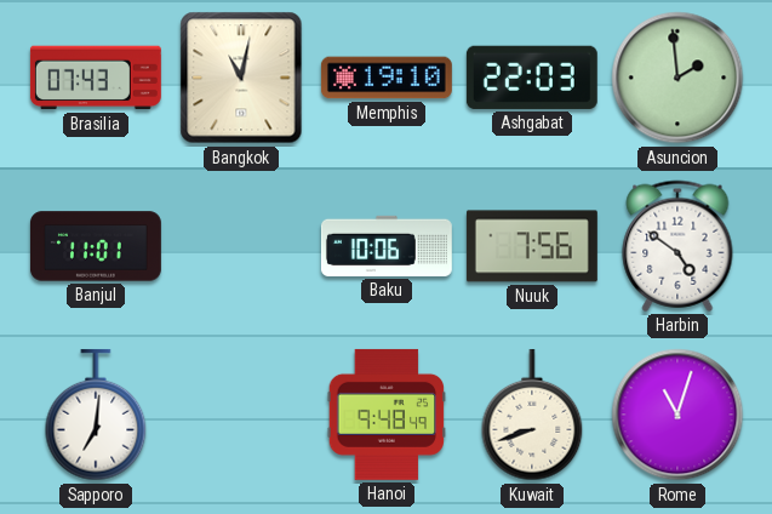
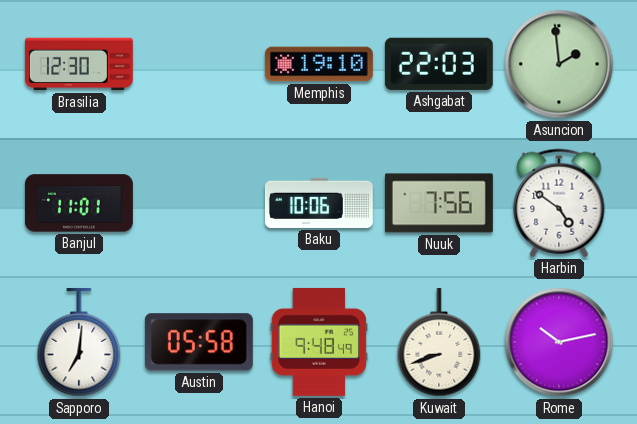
Brasilia: 07:43 -> 12:30
Bangkok: 11:02 -> none
Austin: none -> 05:58
Rome: 11:03 -> 10:13
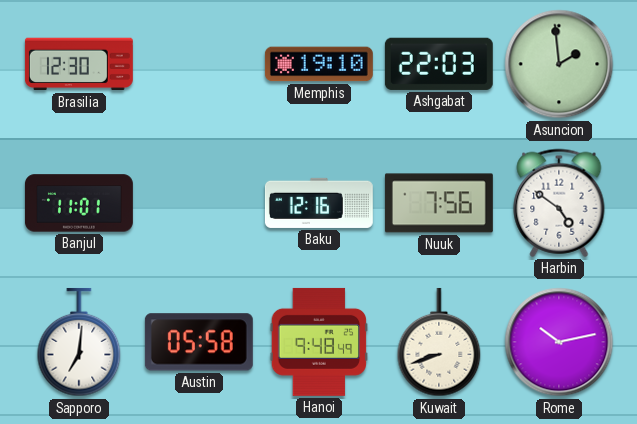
Baku: 10:06 -> 12:16
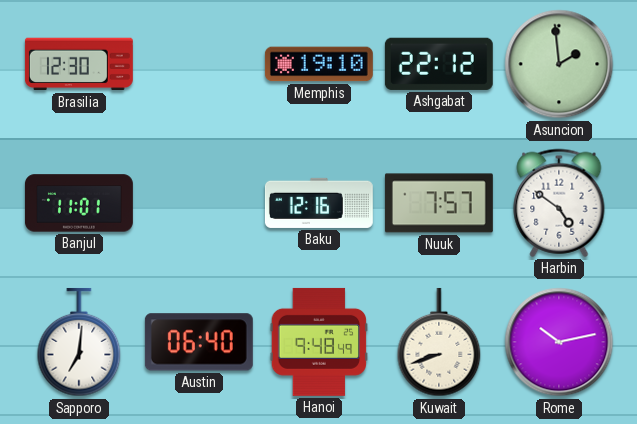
Ashgabat: 22:03 -> 22:12
Nuuk: 7:56 -> 7:57
Austin: 05:58 -> 06:40
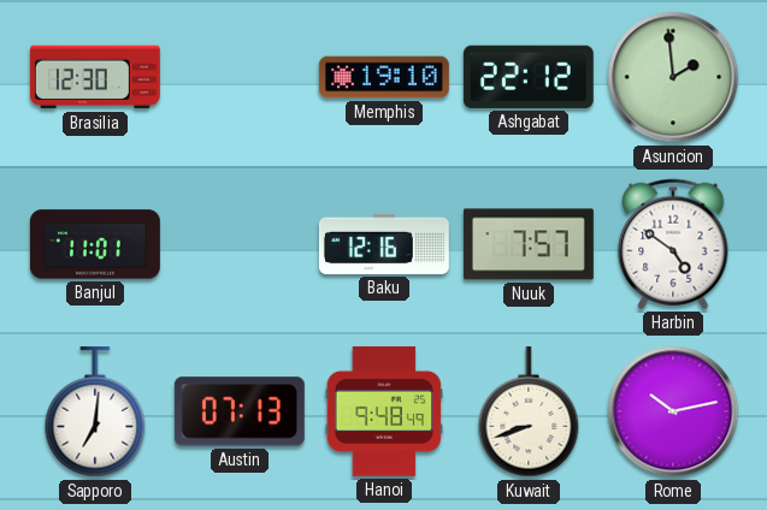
Austin: 06:40 -> 07:13
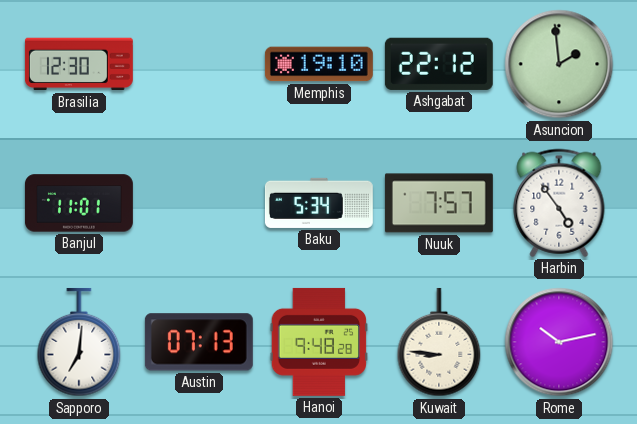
Baku: 12:16 -> 5:34
Harbin: 4:51 -> 4:54
Hanoi: 9:48:49 -> 9:48:28
Kuwait: 8:42 -> 8:46
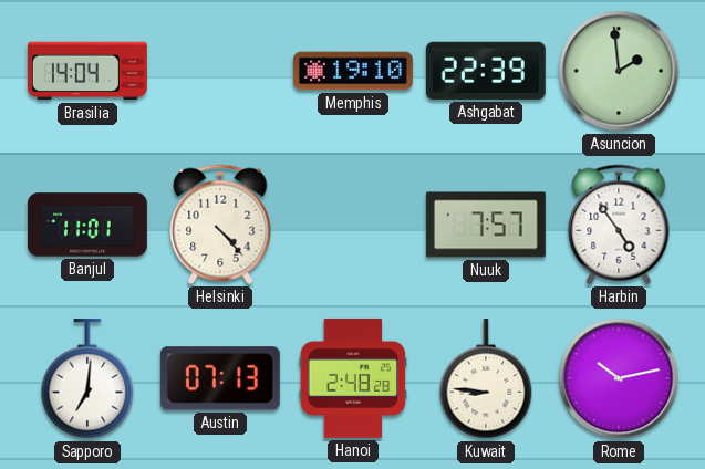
Brasilia: 12:30 -> 14:04
Ashgabat: 22:12 -> 22:39
Helsinki: none -> 4:23
Baku: 5:34 -> none
Hanoi: 9:48 -> 2:48
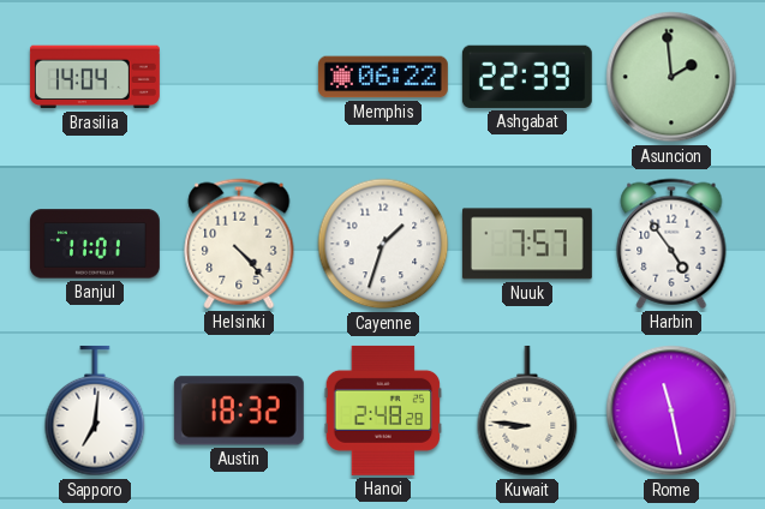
Memphis: 19:10 -> 06:22
Cayenne: none -> 1:33
Austin: 07:13 -> 18:32
Rome: 10:13 -> 11:28
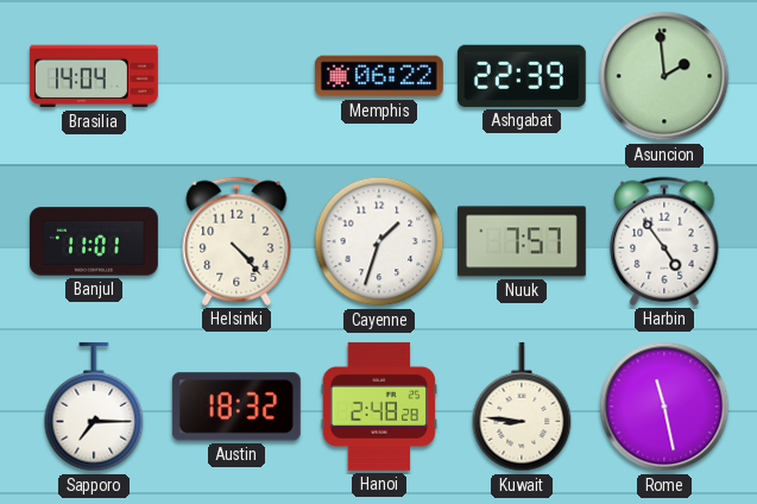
Sapporo: 7:01 -> 7:15
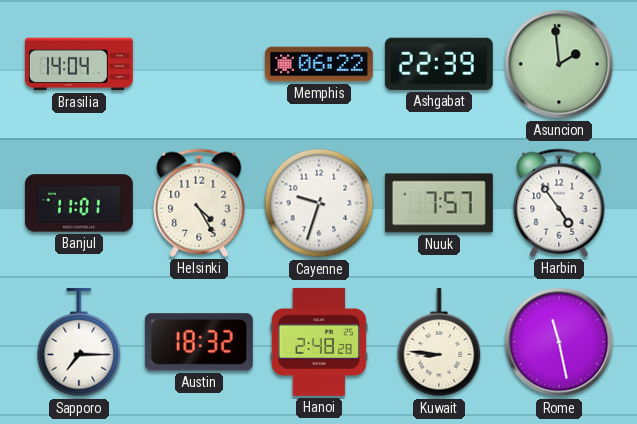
Helsinki: 4:23 -> 4:25
Cayenne: 1:33 -> 9:33
